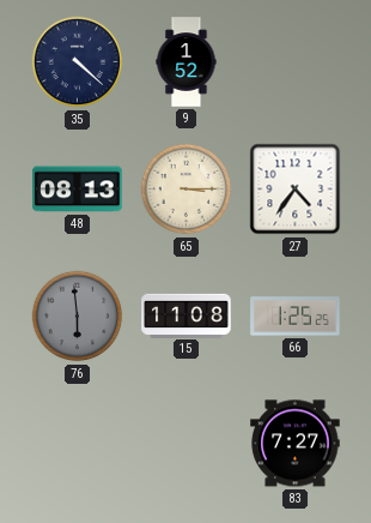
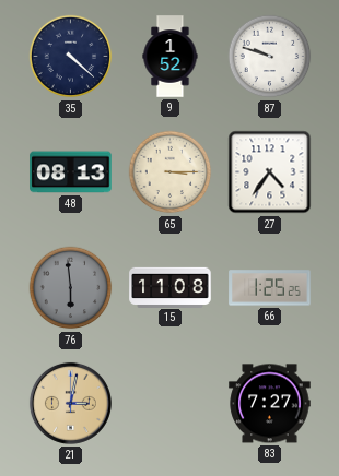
87: none -> 9:48
21: none -> 3:02
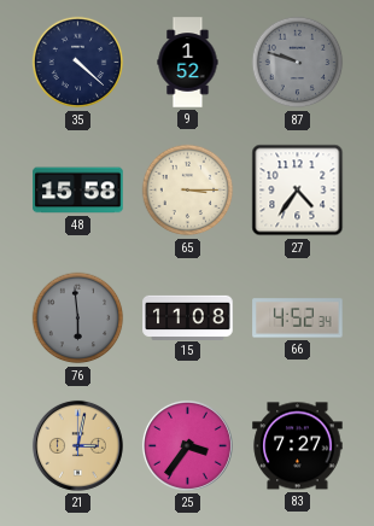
87 dial: white -> grey
48: 08:13 -> 15:58
66: 1:25 -> 4:52
25: none -> 3:36
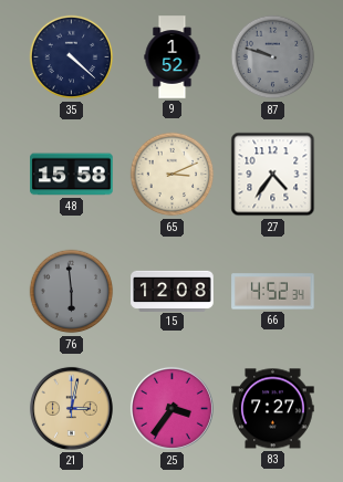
65: 3:15 -> 3:11
15: 11:08 -> 12:08
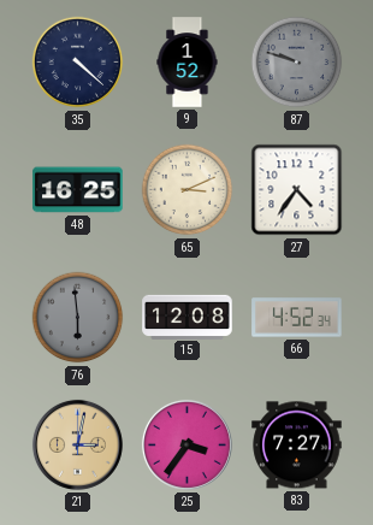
48: 15:58 -> 16:25
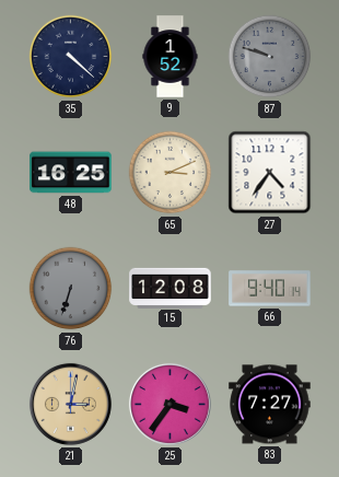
76: 5:59 -> 6:33
66: 4:52 -> 9:40
